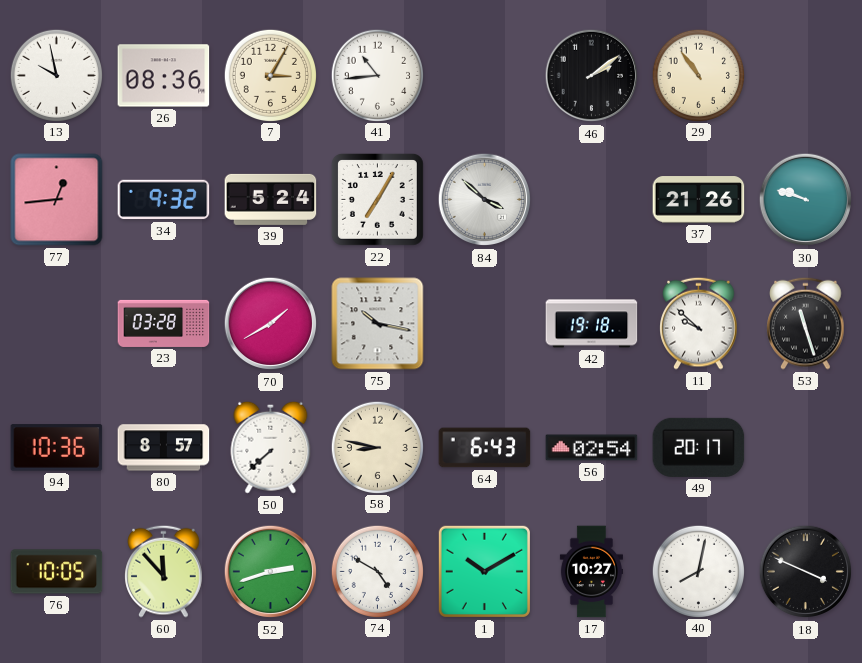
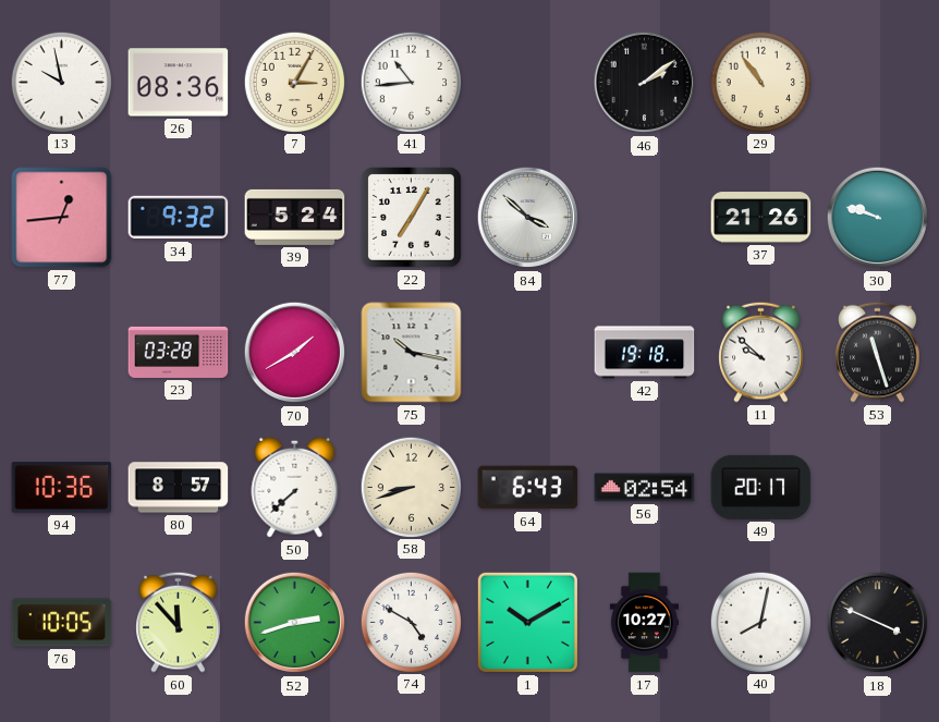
58: 8:47 -> 8:42
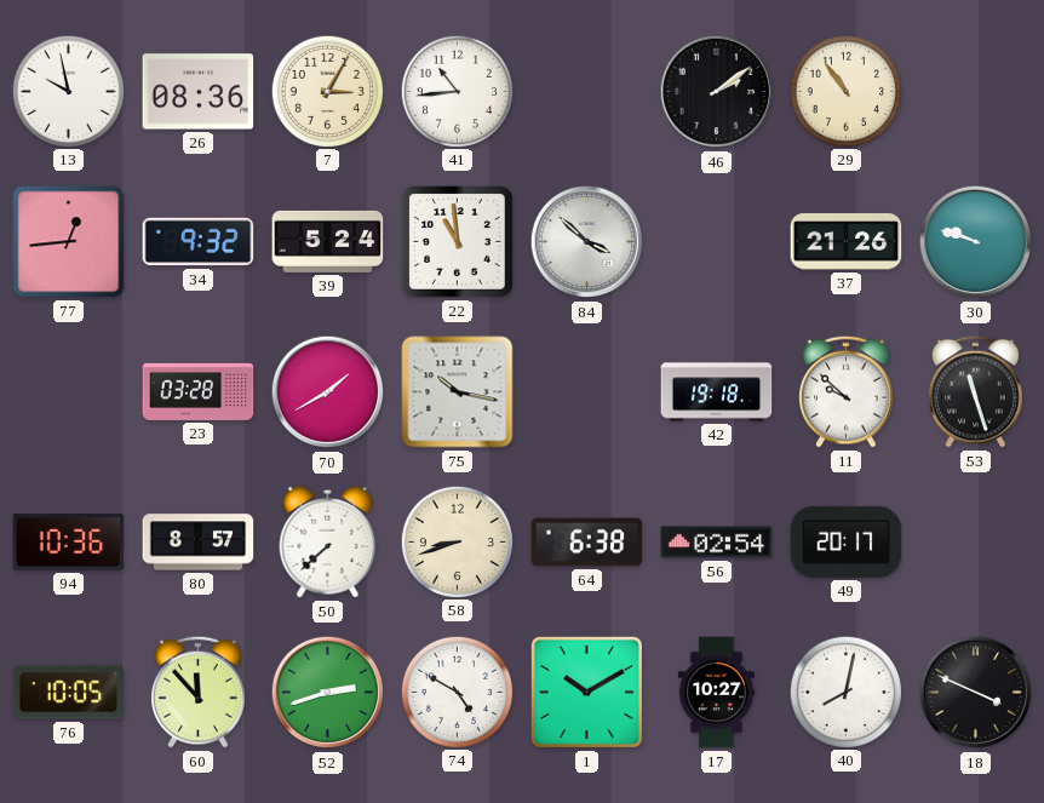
22: 7:05 -> 10:59
64: 6:43 -> 6:38
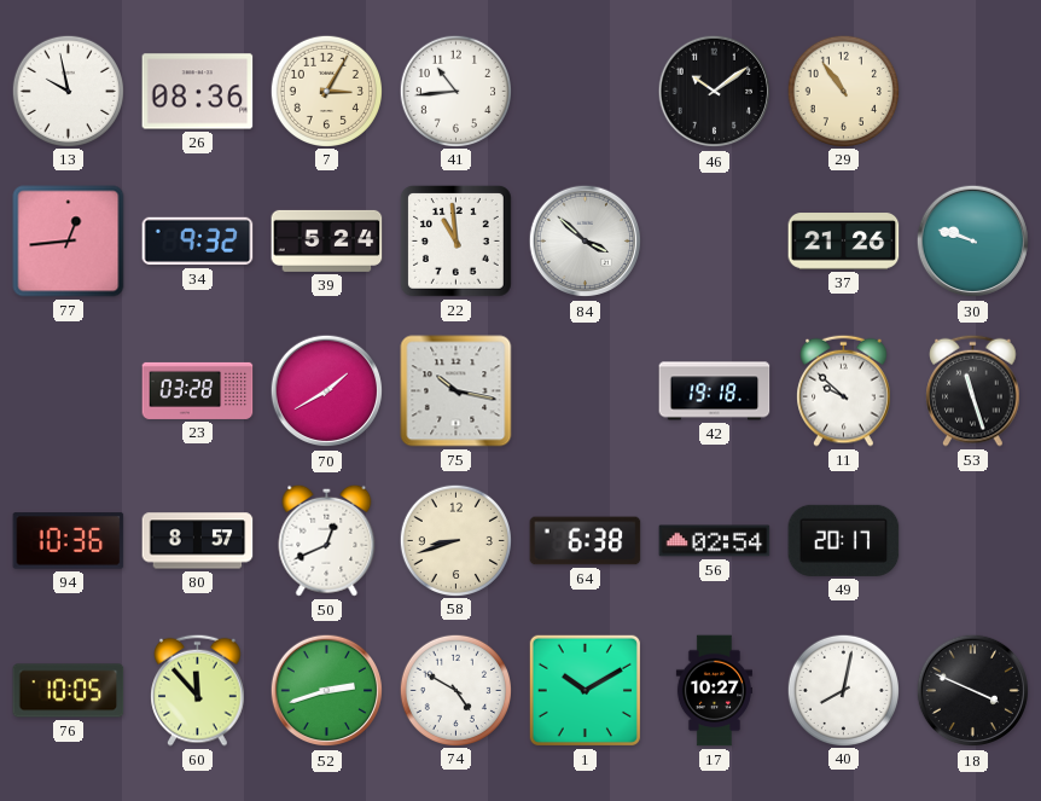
46: 2:09 -> 10:09
50: 7:38 -> 12:41
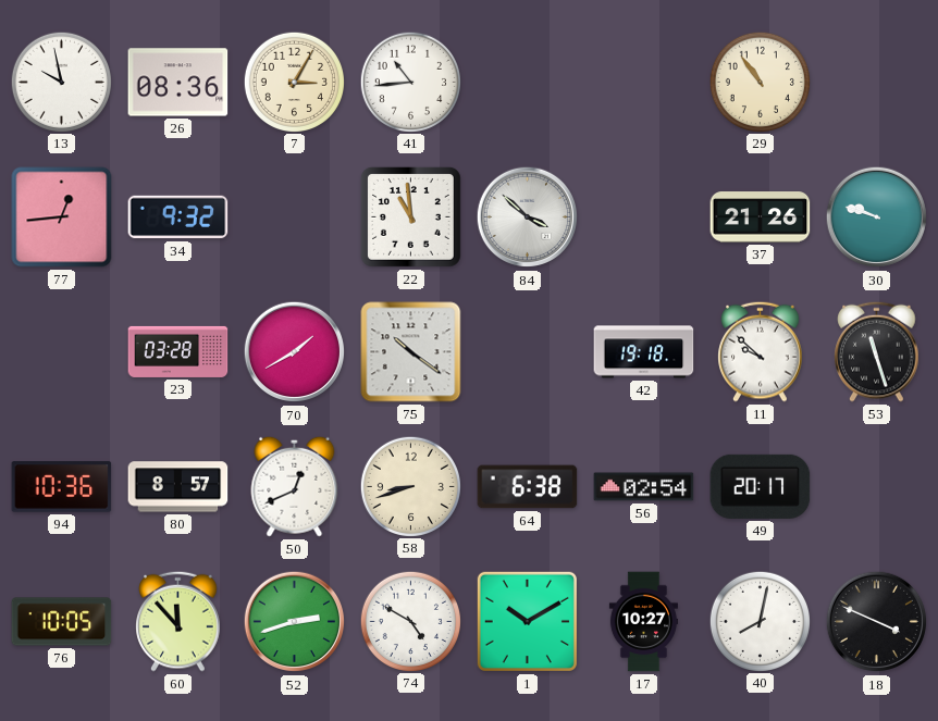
46: 10:09 -> none
39: 5:24 -> none
75: 10:17 -> 10:21
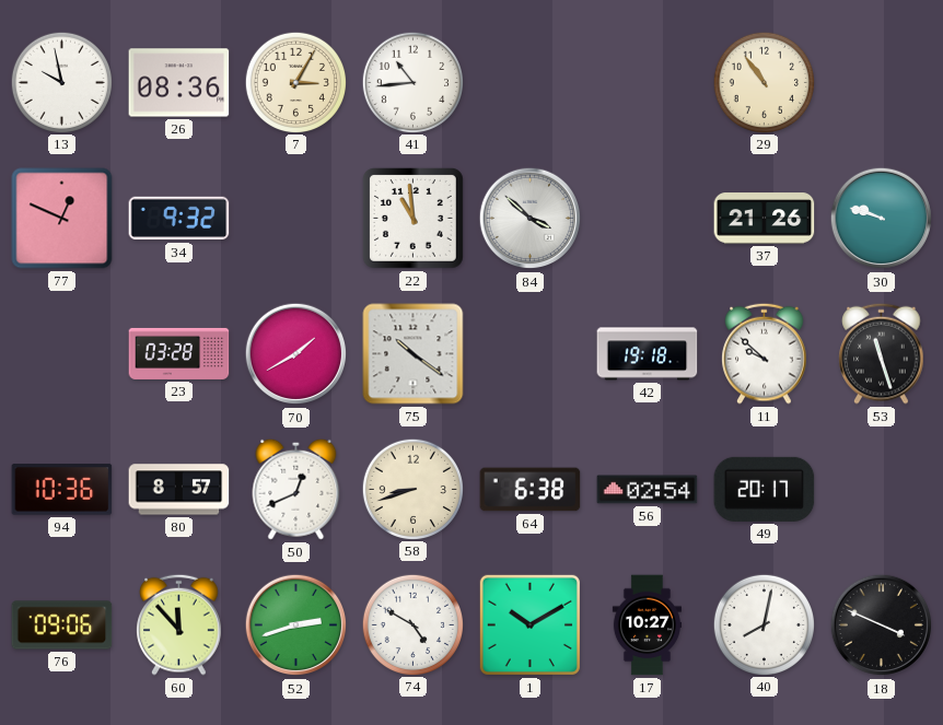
77: 12:44 -> 12:49
76: 10:05 -> 09:06
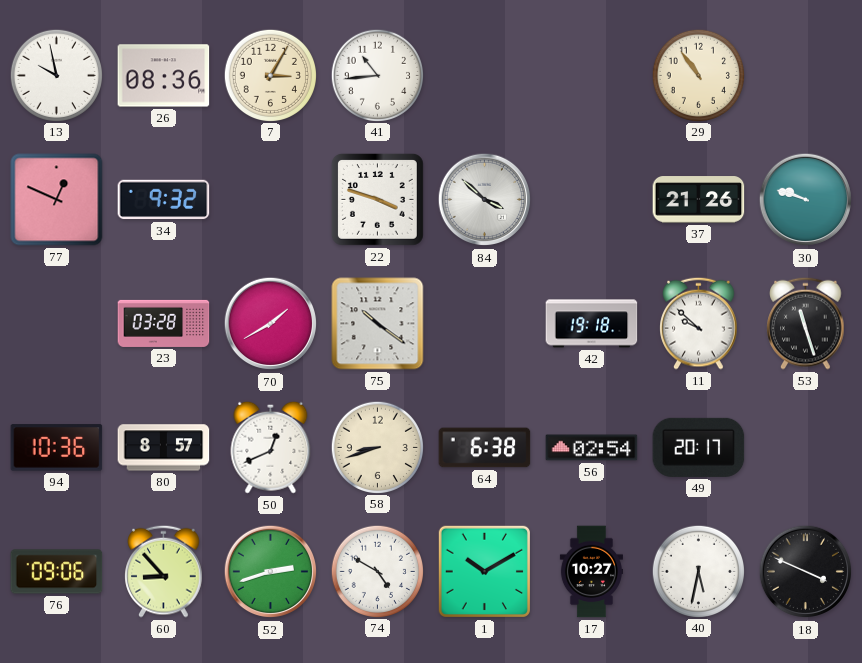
22: 10:59 -> 3:48
60: 11:53 -> 8:53
40: 8:02 -> 5:32
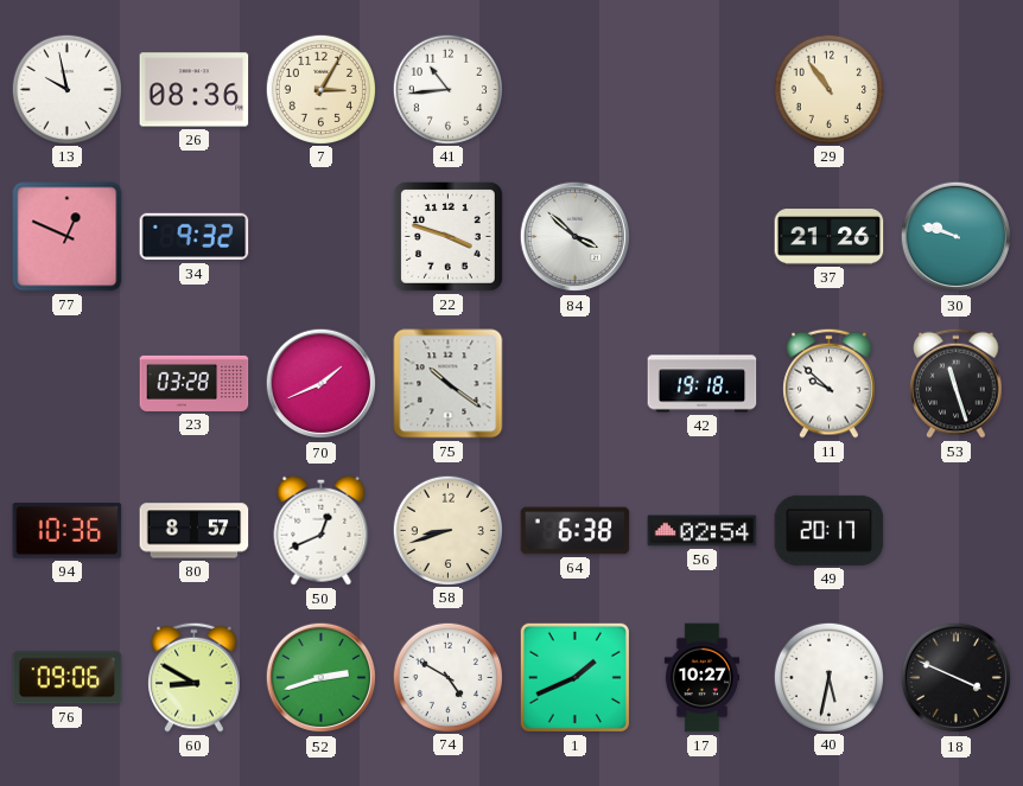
70: 1:40 -> 1:41
60: 8:53 -> 8:50
1: 10:10 -> 1:41
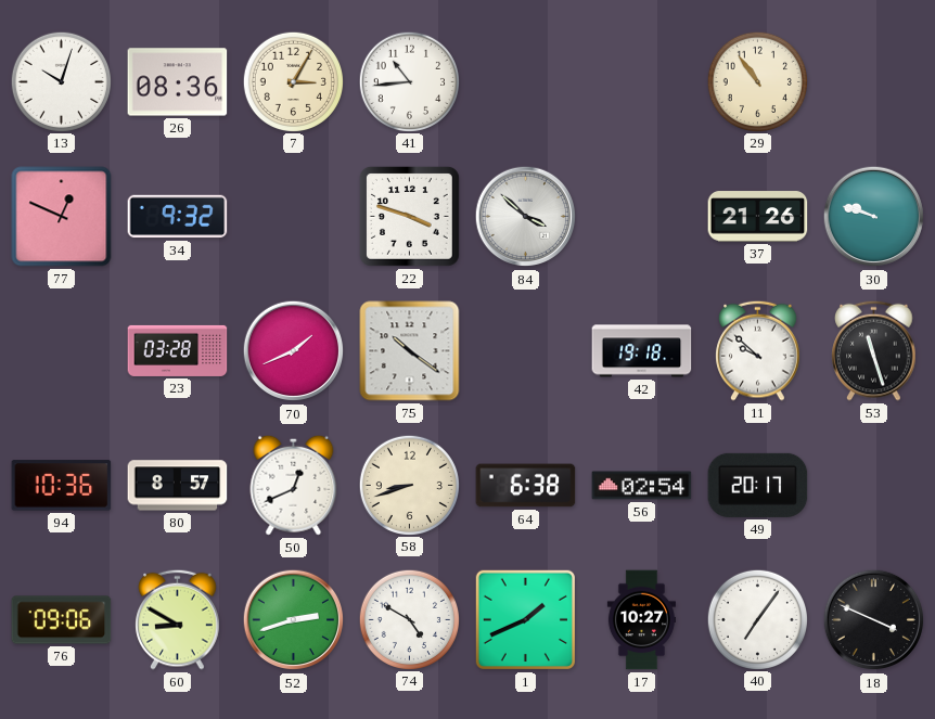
13: 9:58 -> 10:03
40: 5:32 -> 7:06
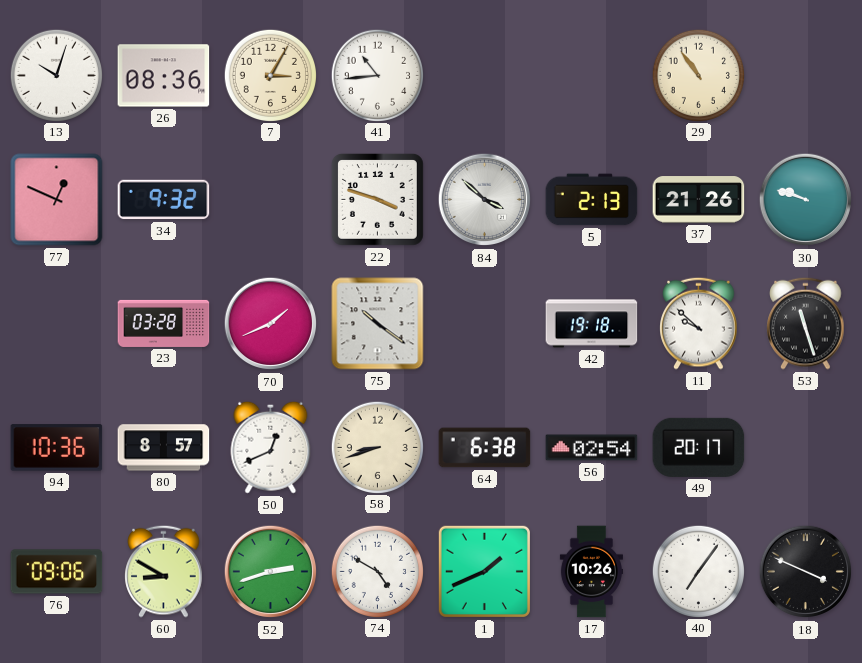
5: none -> 2:13
17: 10:27 -> 10:26
